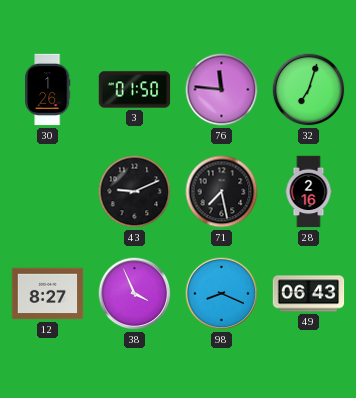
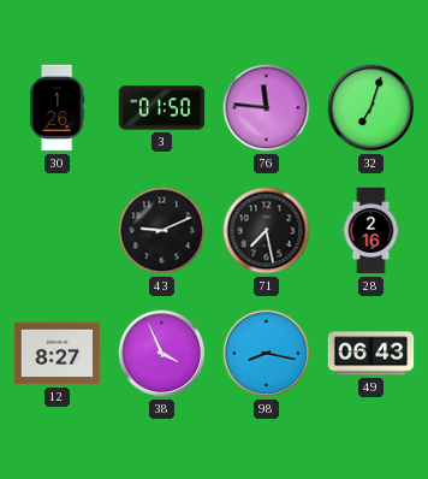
98: 8:19 -> 8:17
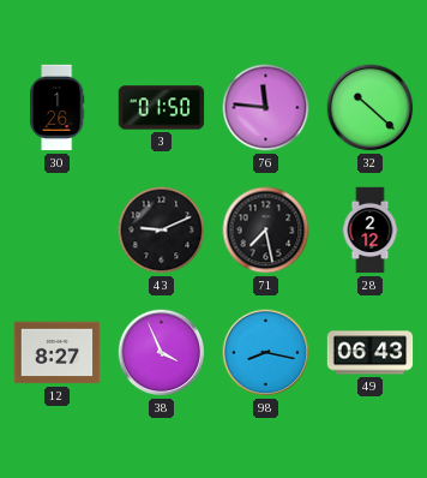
32: 7:03 -> 10:22
28: 2:16 -> 2:12
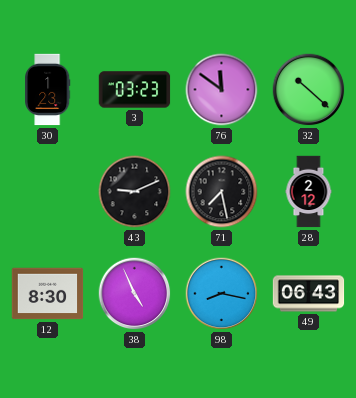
30: 1:26 -> 1:23
3: 01:50 -> 03:23
76: 11:46 -> 11:51
12: 8:27 -> 8:30
38: 3:56 -> 4:56
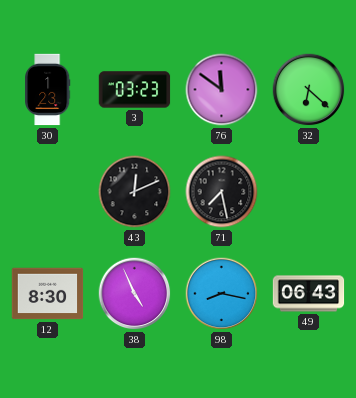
32: 10:22 -> 6:22
43: 9:11 -> 12:11
28: 2:12 -> none
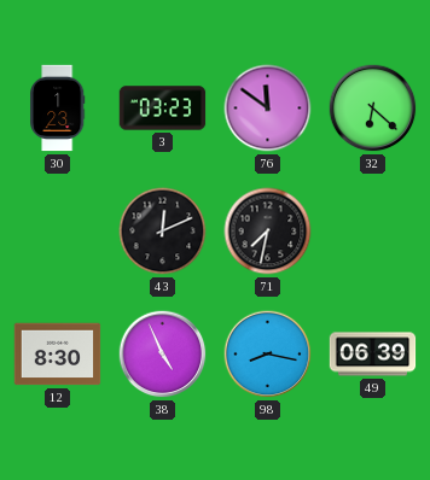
71: 7:28 -> 7:32
49: 06:43 -> 06:39
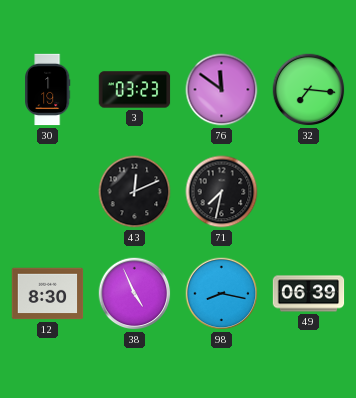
30: 1:23 -> 1:19
32: 6:22 -> 7:16
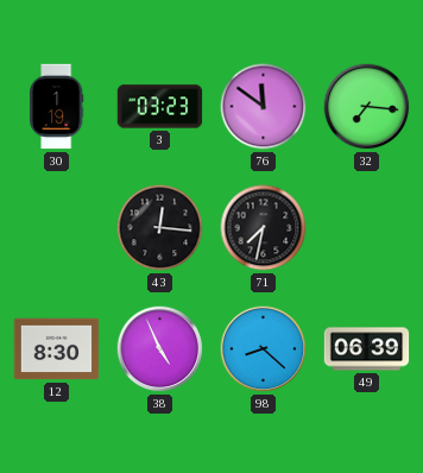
43: 12:11 -> 12:16
98: 8:17 -> 8:22
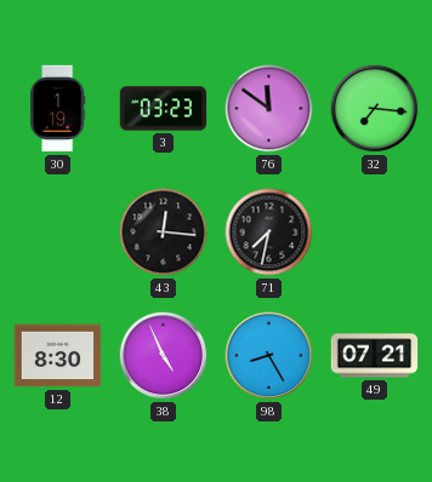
98: 8:22 -> 8:25
49: 06:39 -> 07:21
